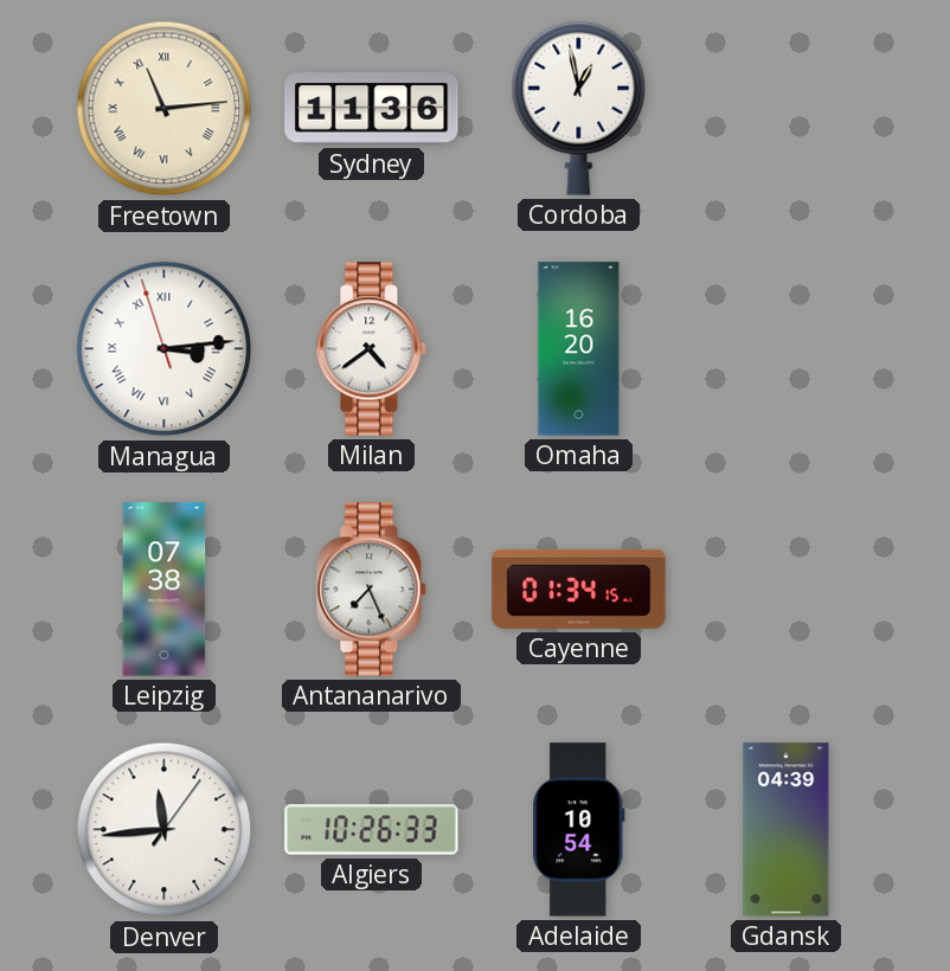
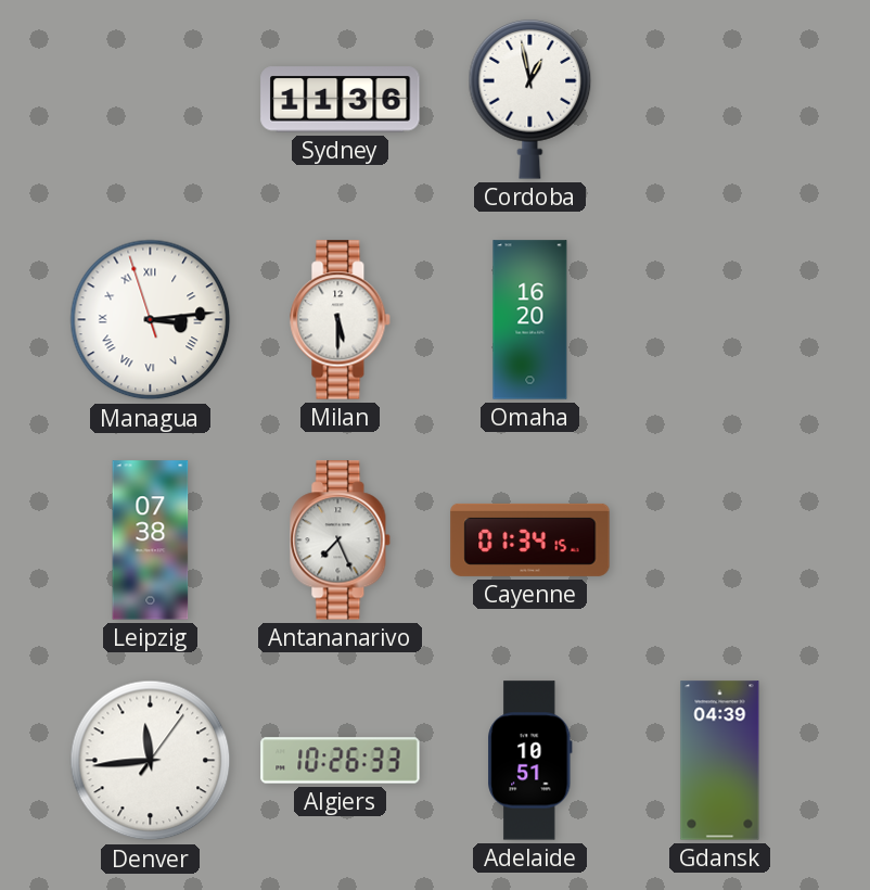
Freetown: 11:14 -> none
Milan: 4:39 -> 5:30
Adelaide: 10:54 -> 10:51
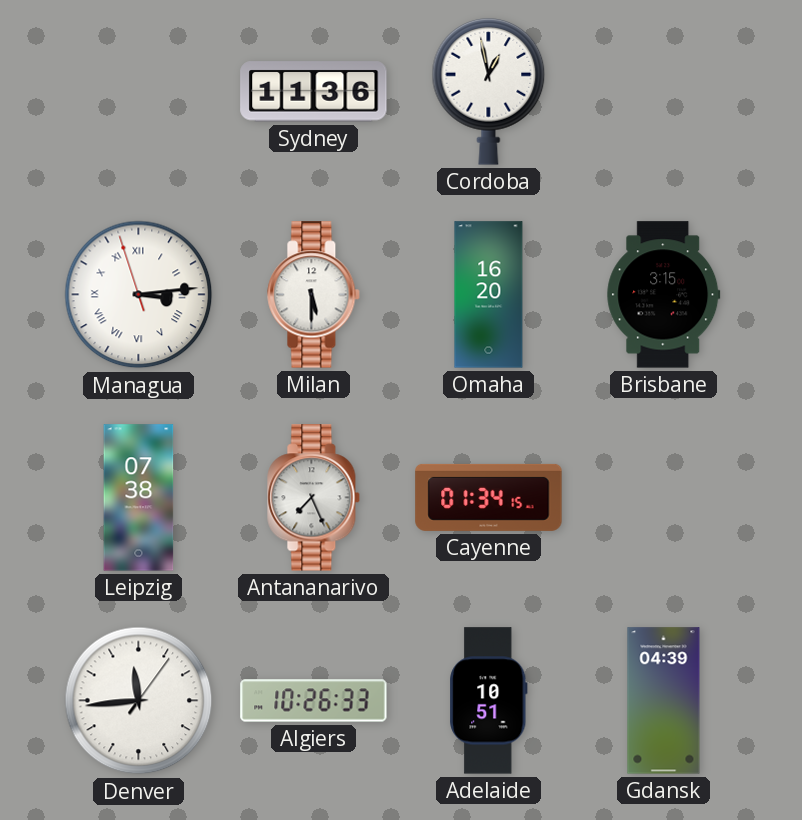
Brisbane: none -> 3:15
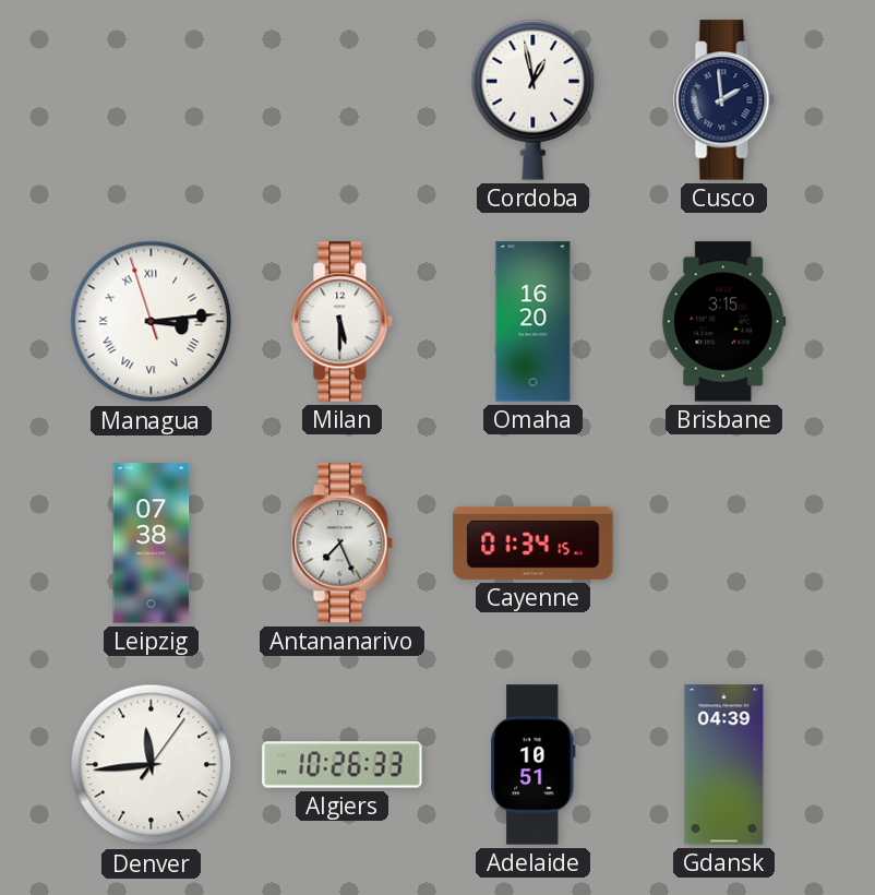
Sydney: 11:36 -> none
Cusco: none -> 1:59
